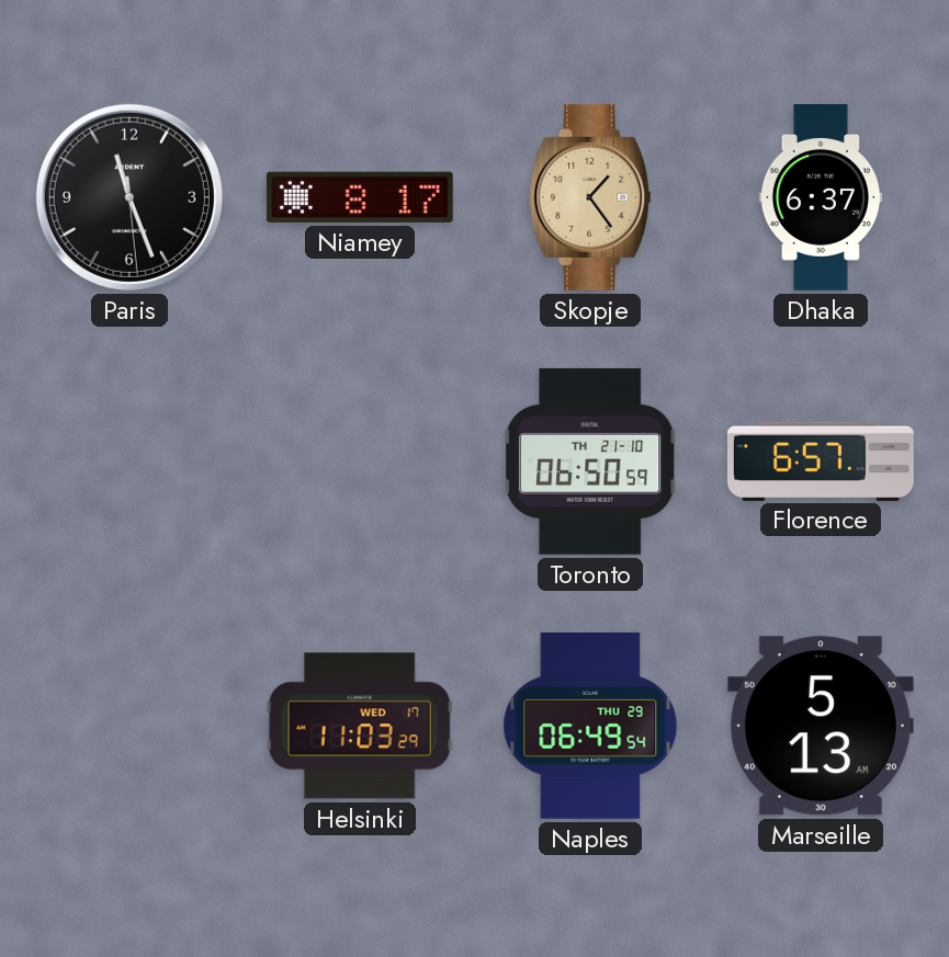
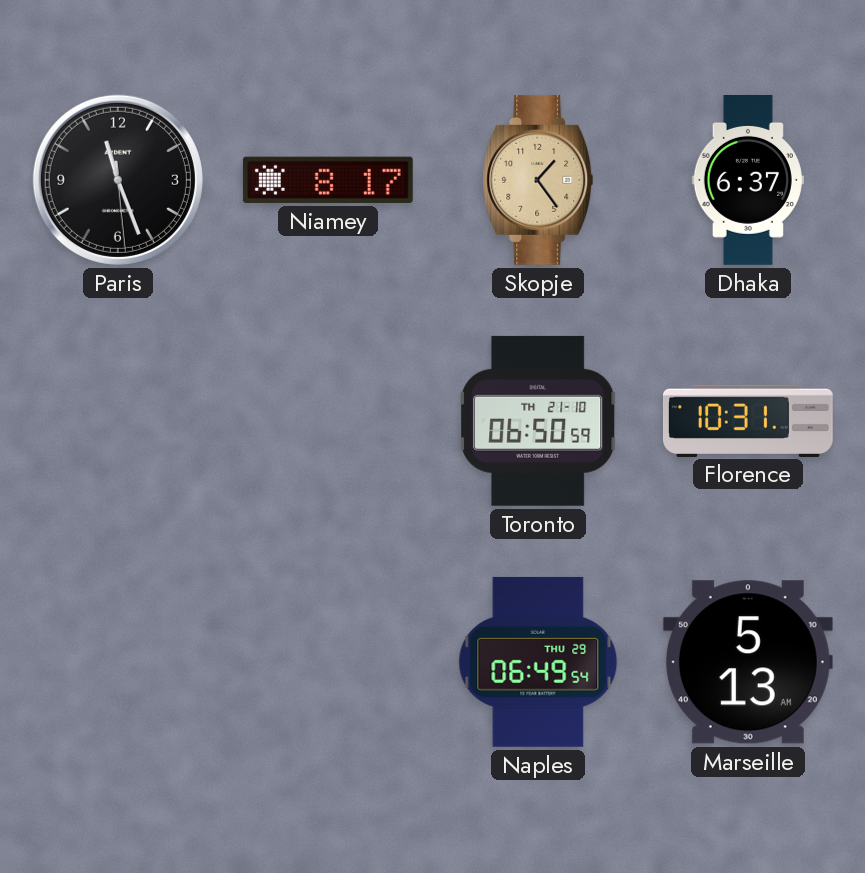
Florence: 6:57 -> 10:31
Helsinki: 11:03 -> none
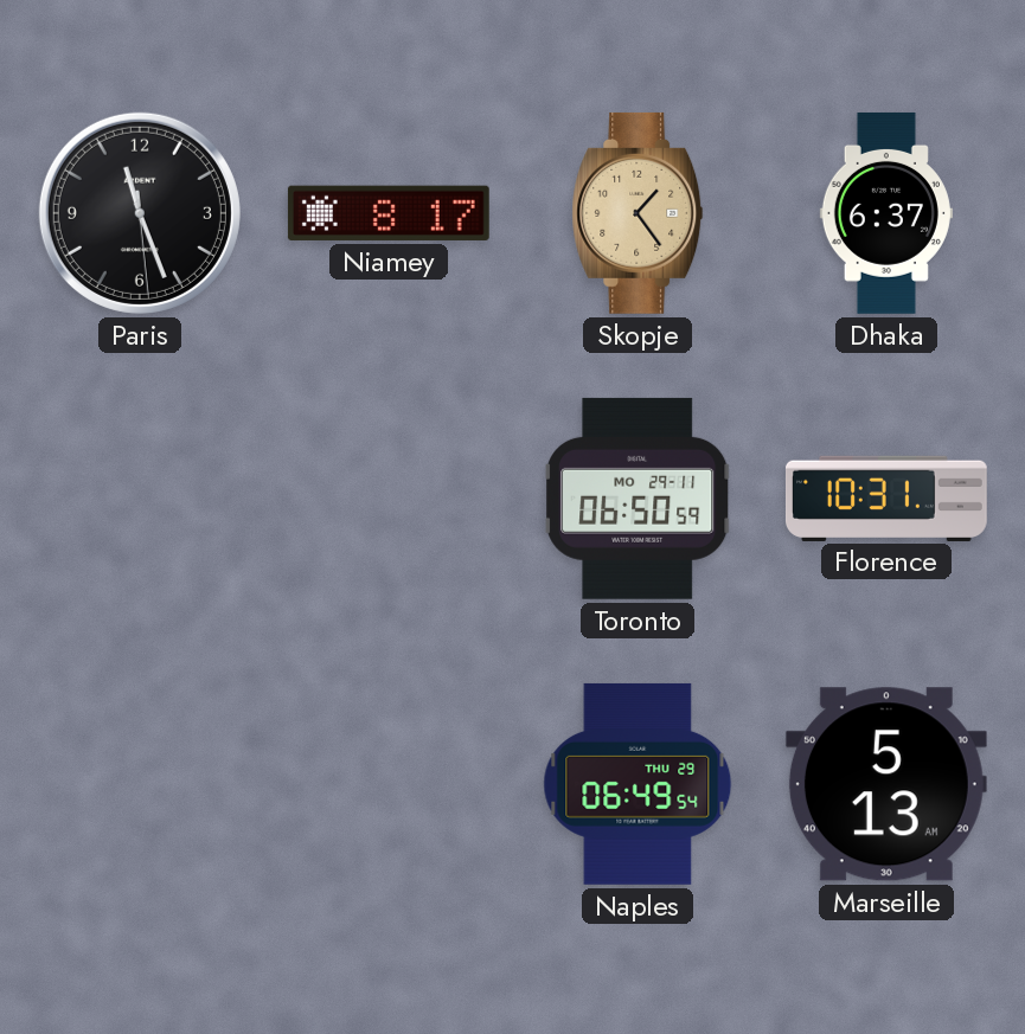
Toronto date: TH 21-10 -> MO 29-11
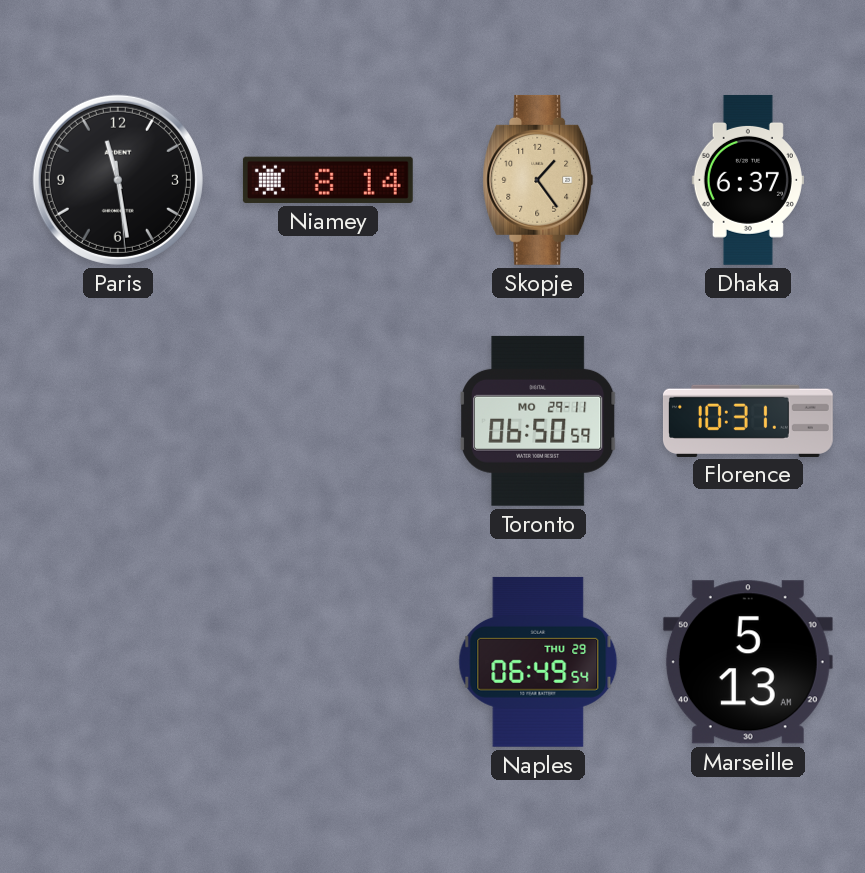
Paris: 11:26 -> 11:28
Niamey: 8:17 -> 8:14
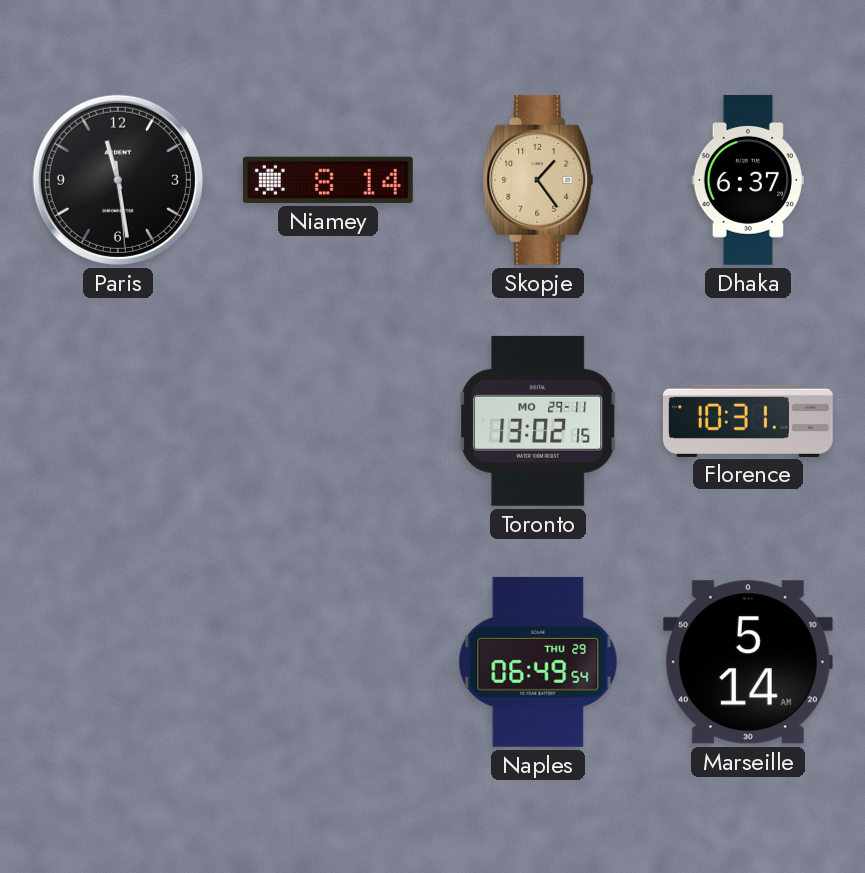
Toronto: 06:50 -> 13:02
Marseille: 5:13 -> 5:14
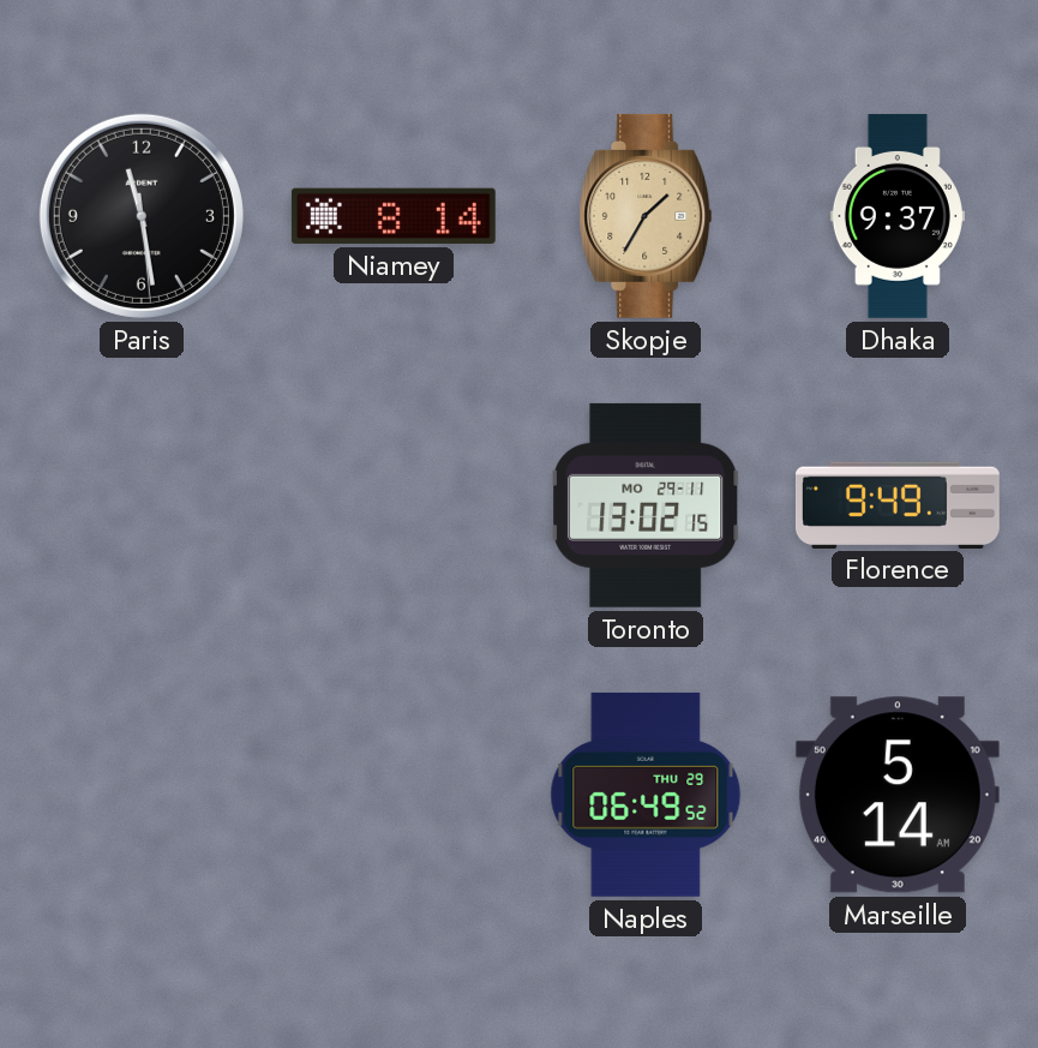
Skopje: 1:24 -> 1:35
Dhaka: 6:37 -> 9:37
Florence: 10:31 -> 9:49
Naples: 06:49:54 -> 06:49:52
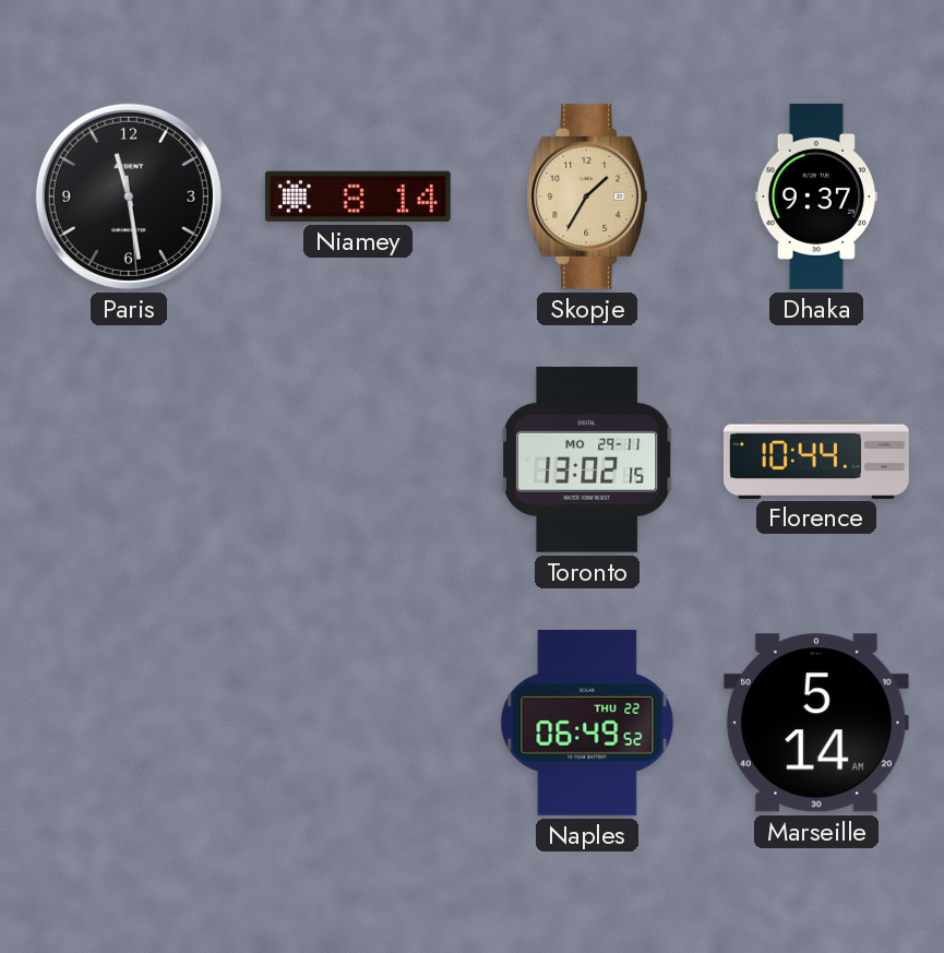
Florence: 9:49 -> 10:44
Naples date: THU 29 -> THU 22
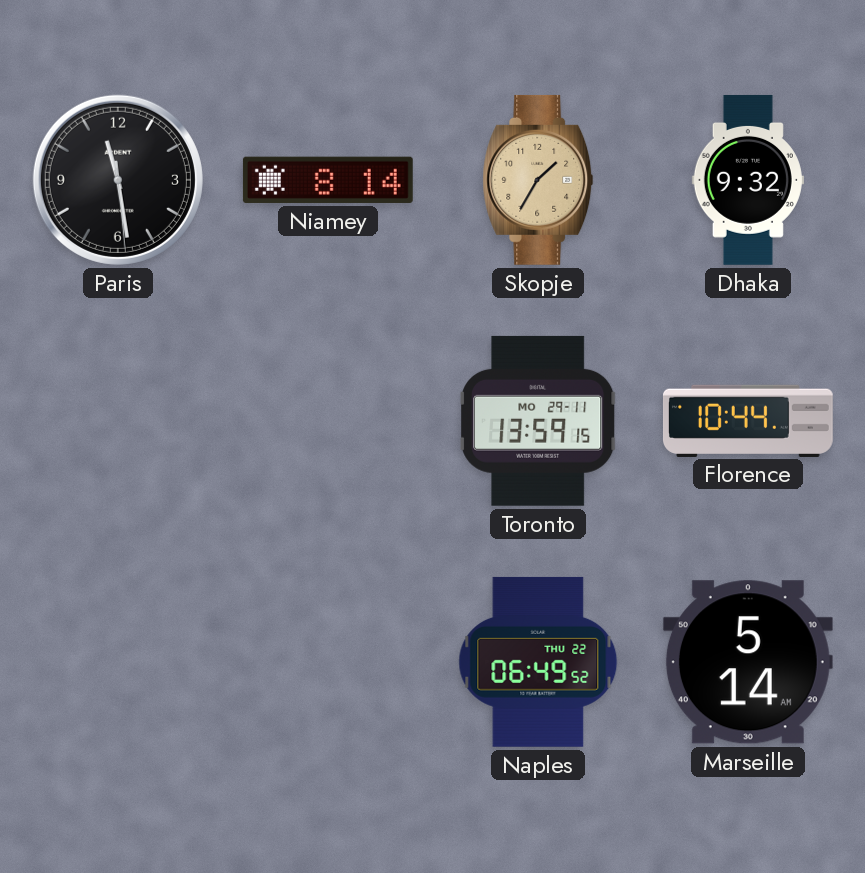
Dhaka: 9:37 -> 9:32
Toronto: 13:02 -> 13:59
